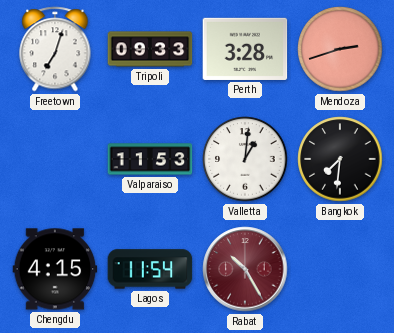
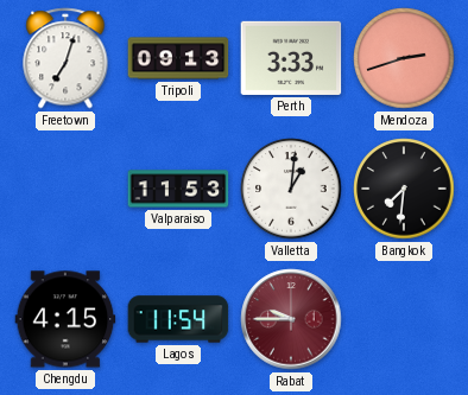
Tripoli: 09:33 -> 09:13
Perth: 3:28 -> 3:33
Rabat: 10:25 -> 9:45
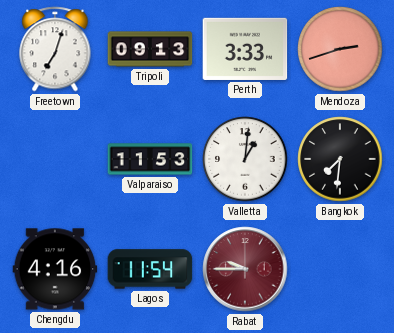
Chengdu: 4:15 -> 4:16
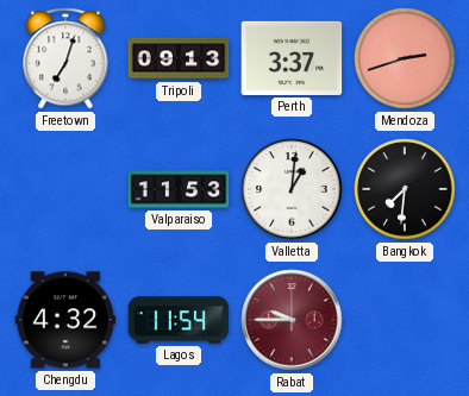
Perth: 3:33 -> 3:37
Chengdu: 4:16 -> 4:32
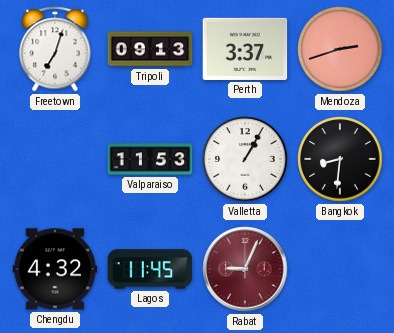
Valletta: 1:01 -> 1:05
Bangkok: 7:31 -> 8:31
Lagos: 11:54 -> 11:45
Rabat: 9:45 -> 9:04
